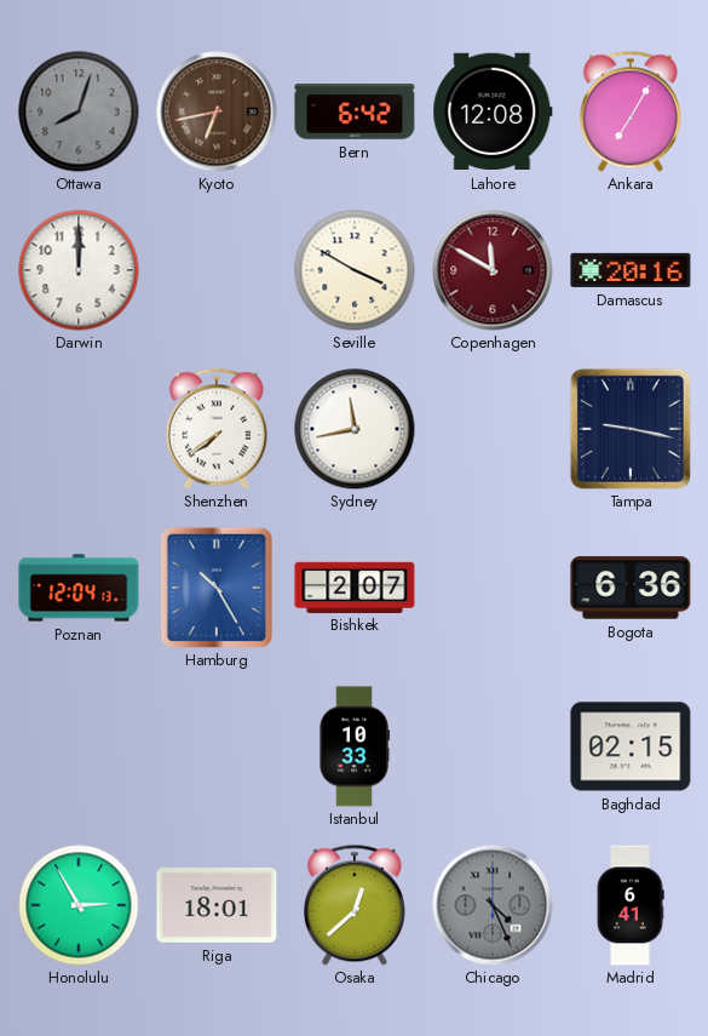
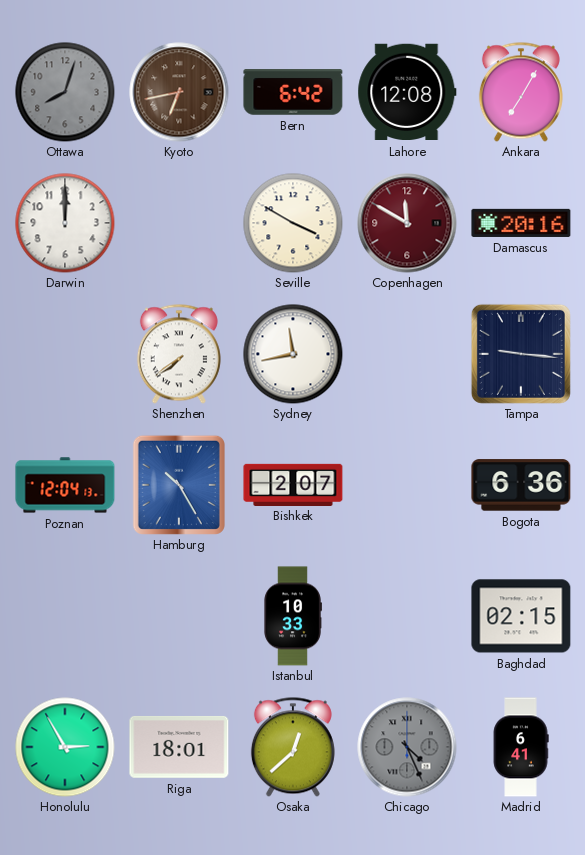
Tampa: 9:17 -> 9:16
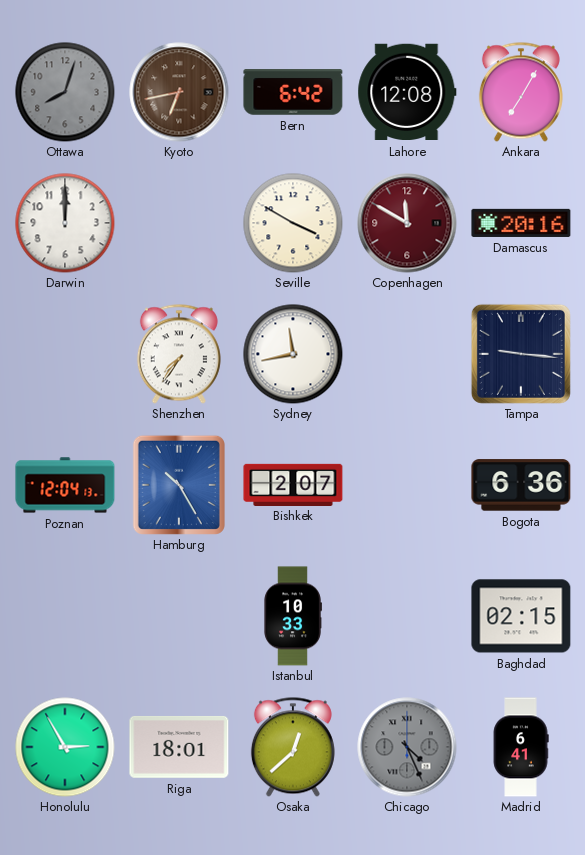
Shenzhen: 7:39 -> 7:36
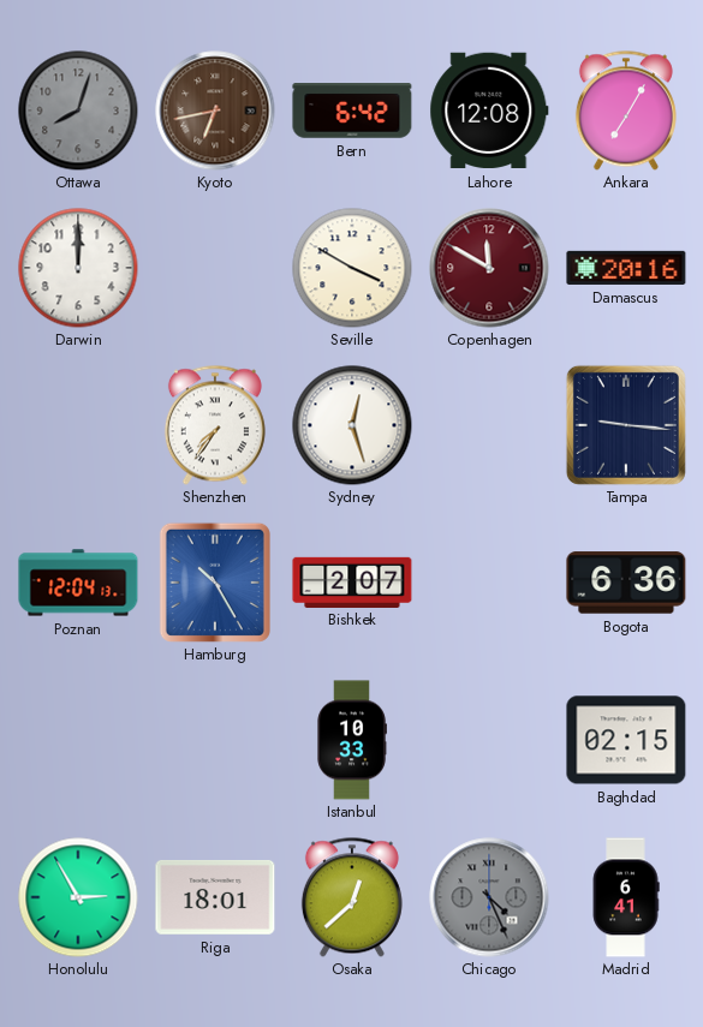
Sydney: 11:43 -> 12:27
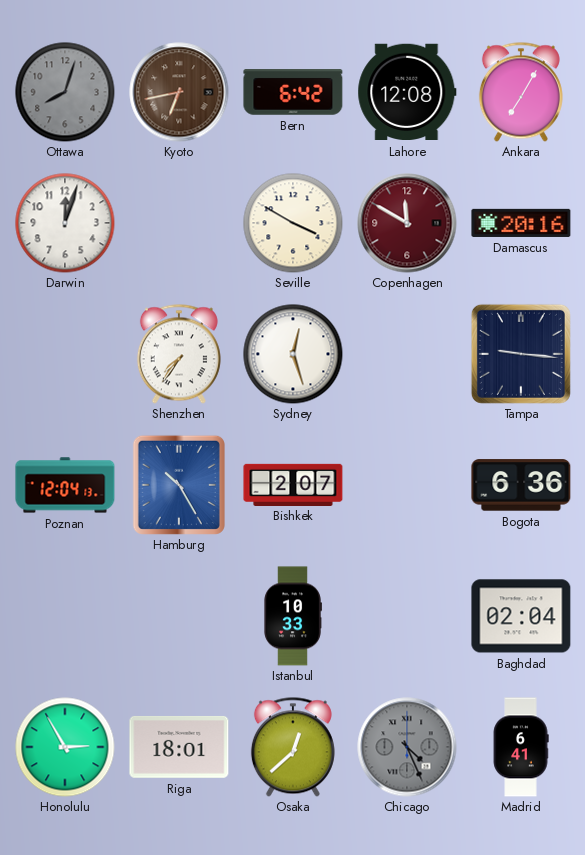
Darwin: 12:00 -> 12:03
Baghdad: 02:15 -> 02:04
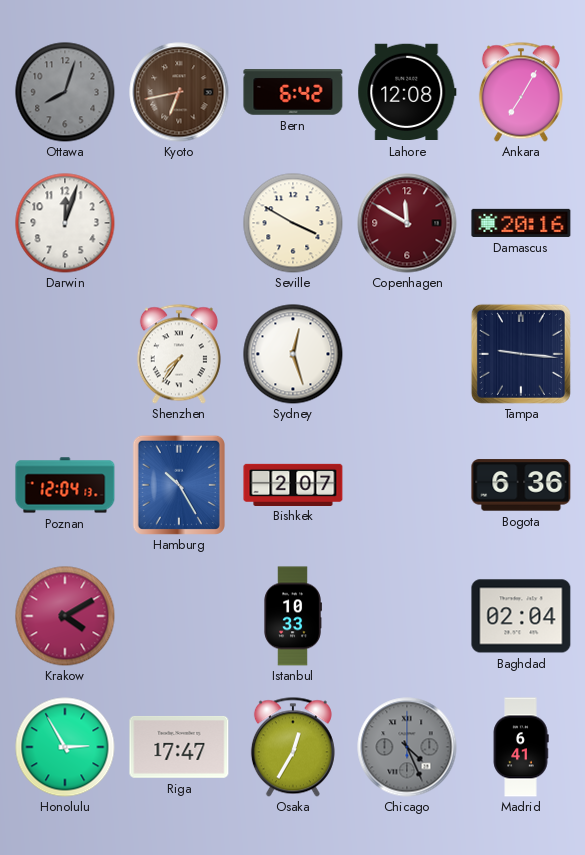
Krakow: none -> 4:10
Riga: 18:01 -> 17:47
Osaka: 12:38 -> 12:35
